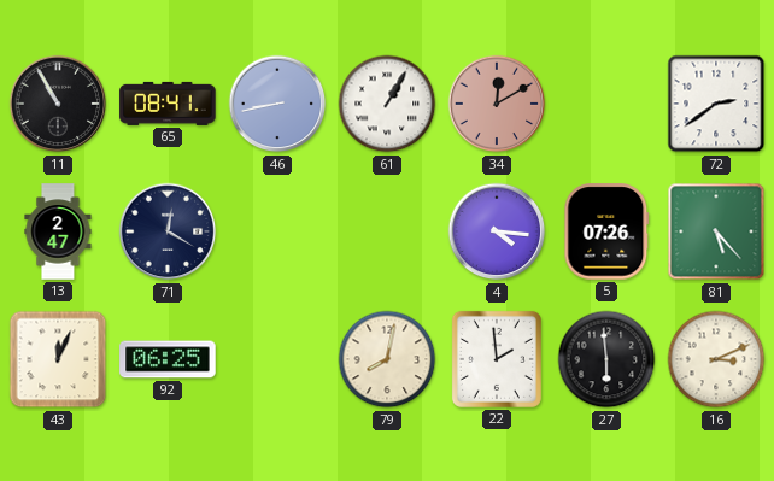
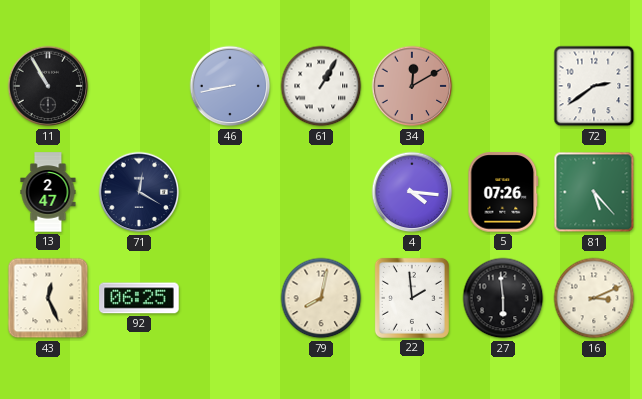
65: 08:41 -> none
43: 12:04 -> 12:26
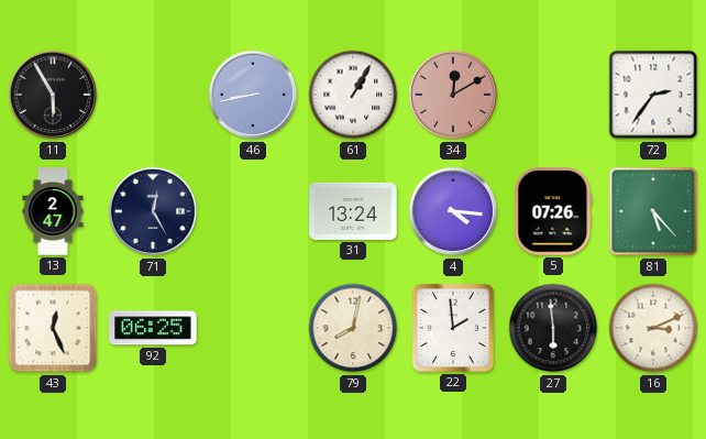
11: 10:55 -> 5:55
72: 2:39 -> 2:36
71: 12:20 -> 12:25
31: none -> 13:24
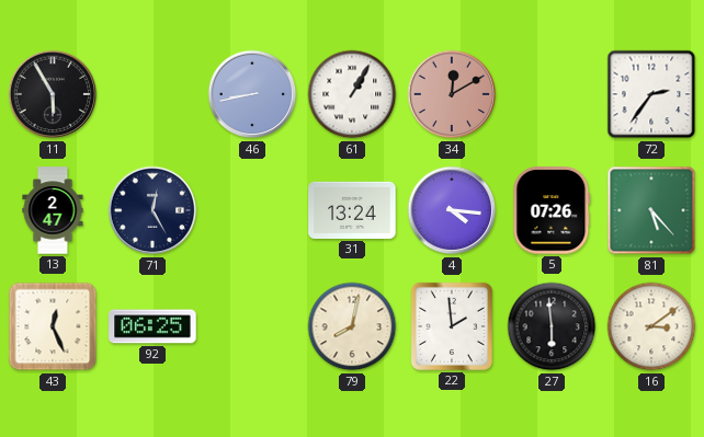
16: 3:11 -> 3:09
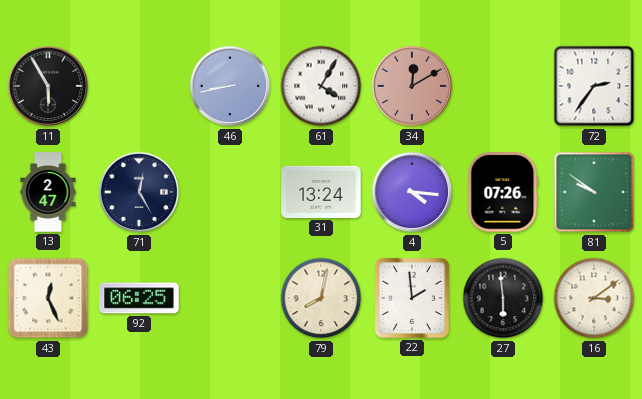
61: 1:05 -> 4:05
81: 5:23 -> 9:51
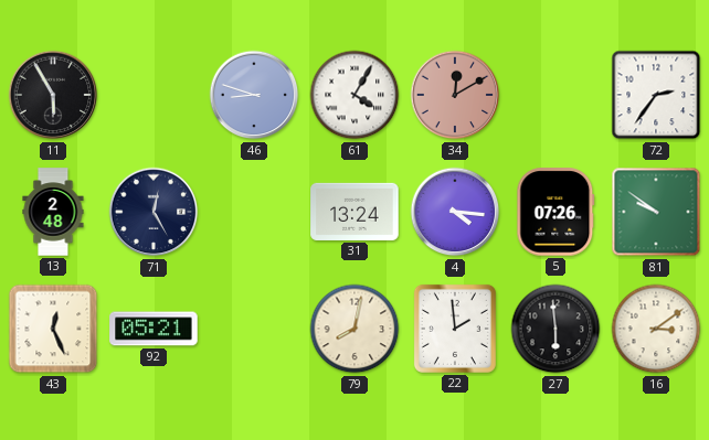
46: 8:43 -> 8:48
13: 2:47 -> 2:48
92: 06:25 -> 05:21
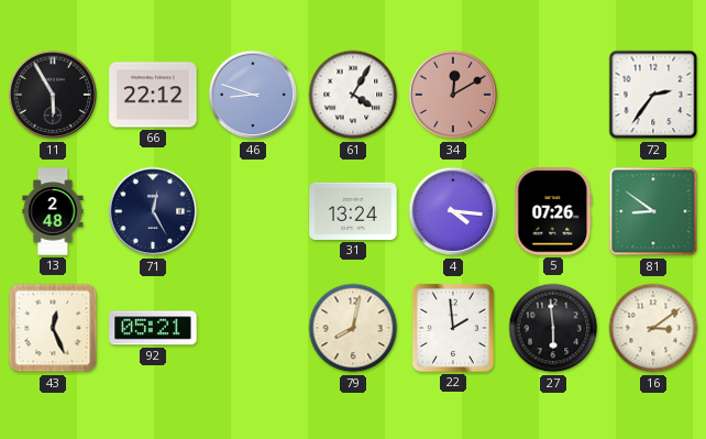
66: none -> 22:12
81: 9:51 -> 8:51
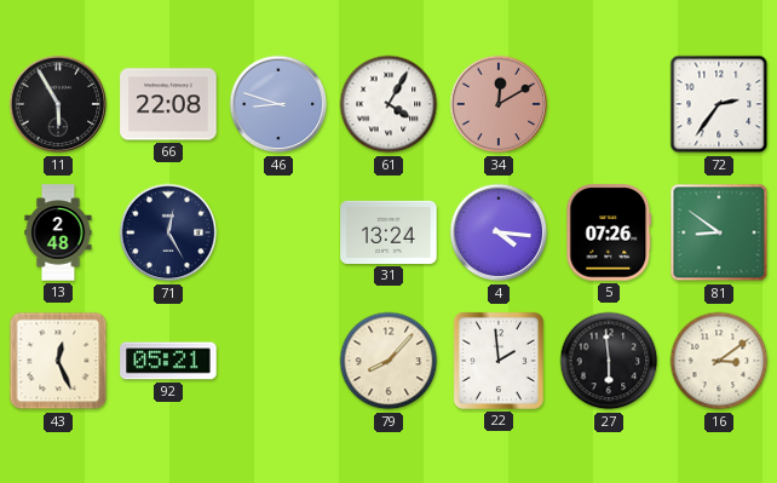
66: 22:12 -> 22:08
79: 8:02 -> 8:07
